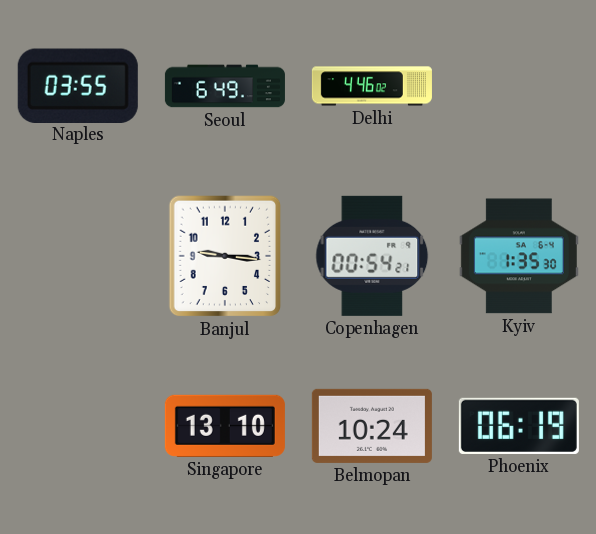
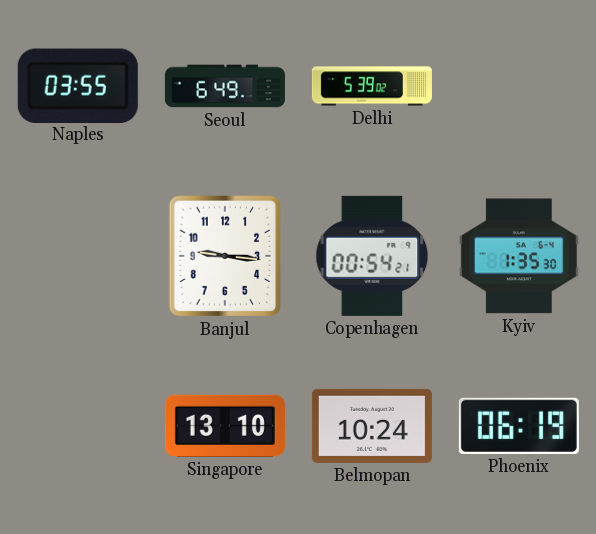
Delhi: 4:46 -> 5:39
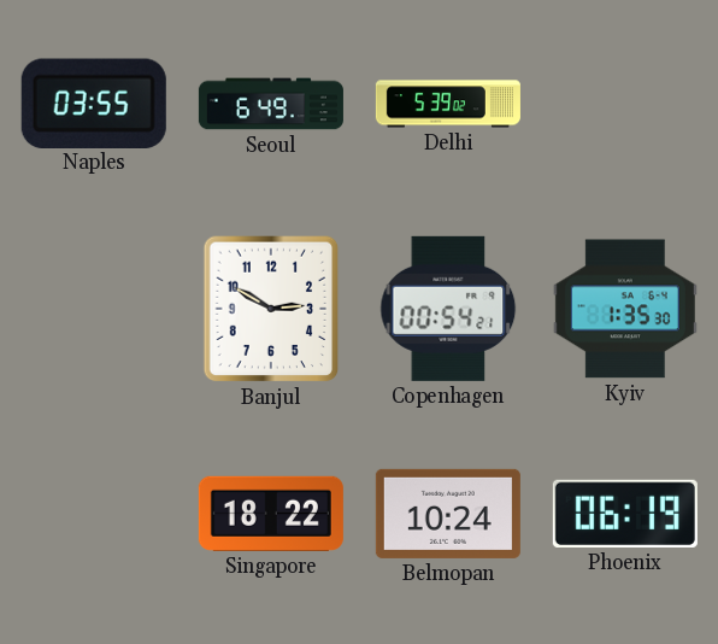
Banjul: 9:16 -> 2:50
Singapore: 13:10 -> 18:22
